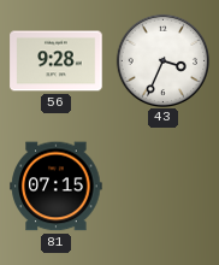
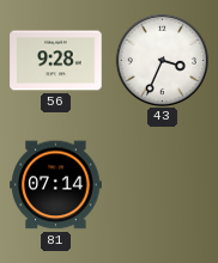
81: 07:15 -> 07:14
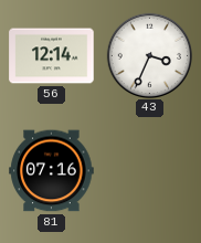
56: 9:28 -> 12:14
81: 07:14 -> 07:16
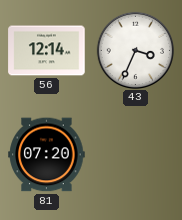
81: 07:16 -> 07:20
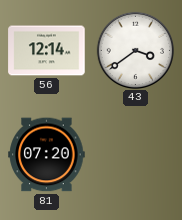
43: 3:34 -> 3:39
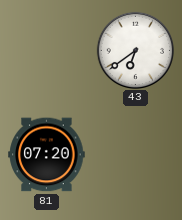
56: 12:14 -> none
43: 3:39 -> 6:39
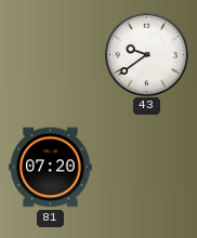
43: 6:39 -> 9:39
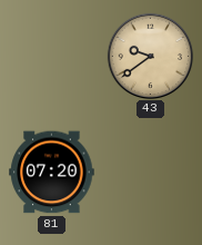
43 dial: white -> champagne
